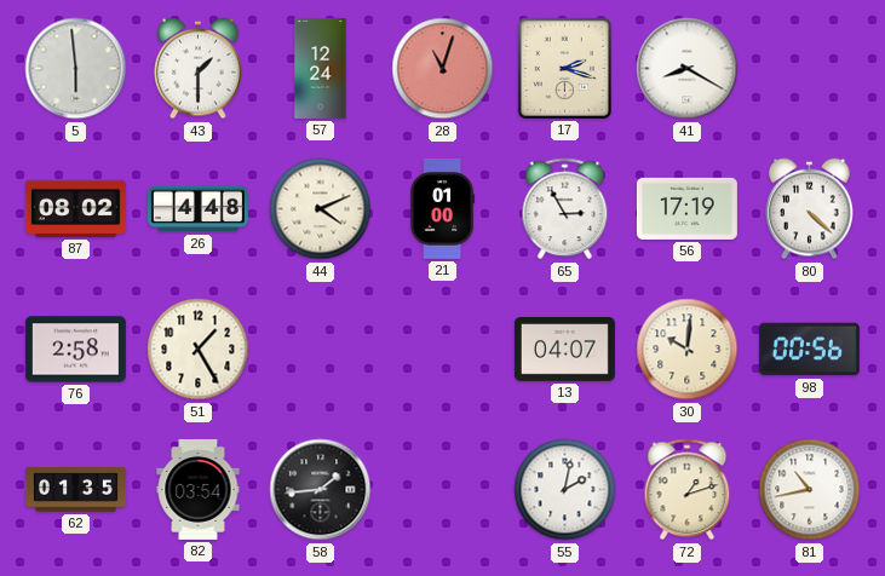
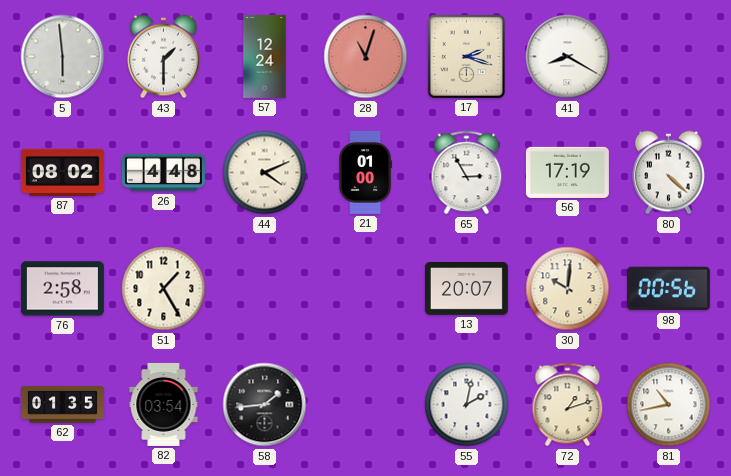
13: 04:07 -> 20:07
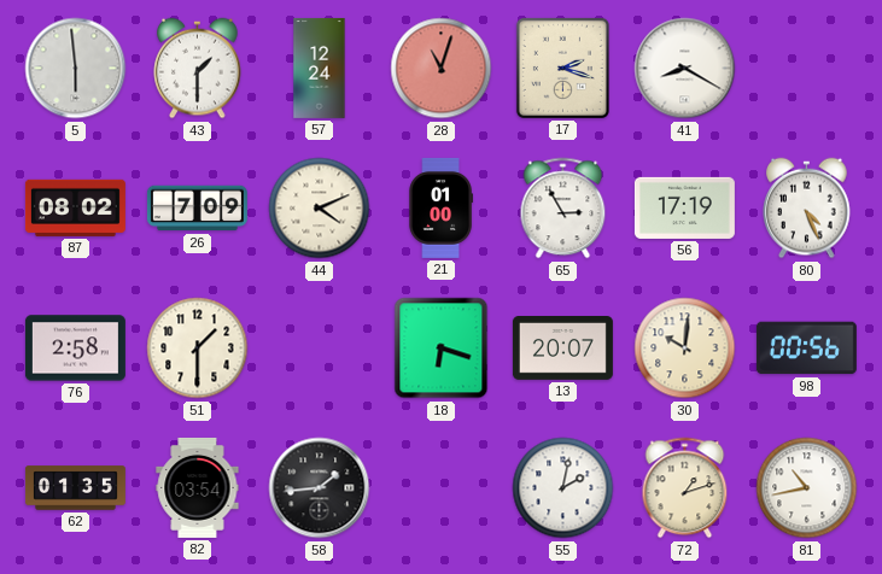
26: 4:48 -> 7:09
80: 4:22 -> 4:26
51: 1:25 -> 1:30
18: none -> 6:18
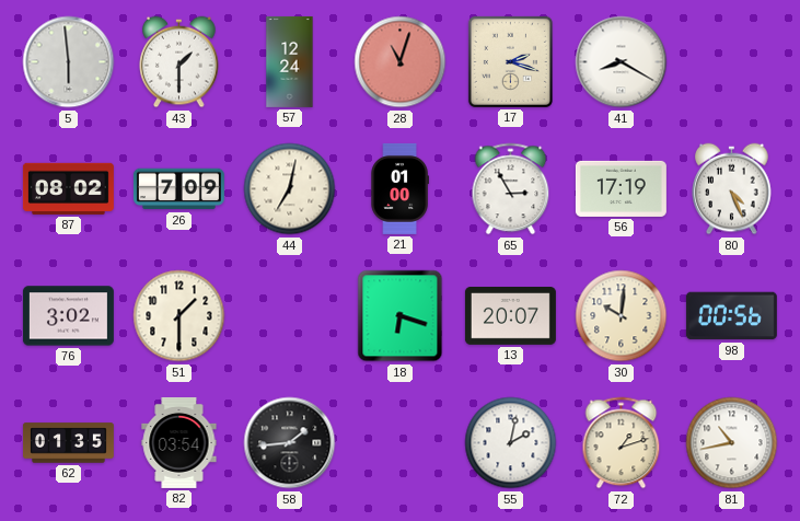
44: 4:11 -> 7:02
76: 2:58 -> 3:02
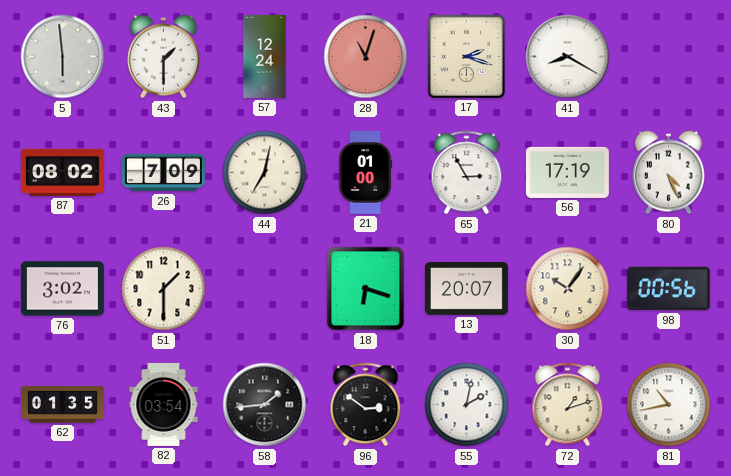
30: 10:01 -> 10:06
96: none -> 2:51
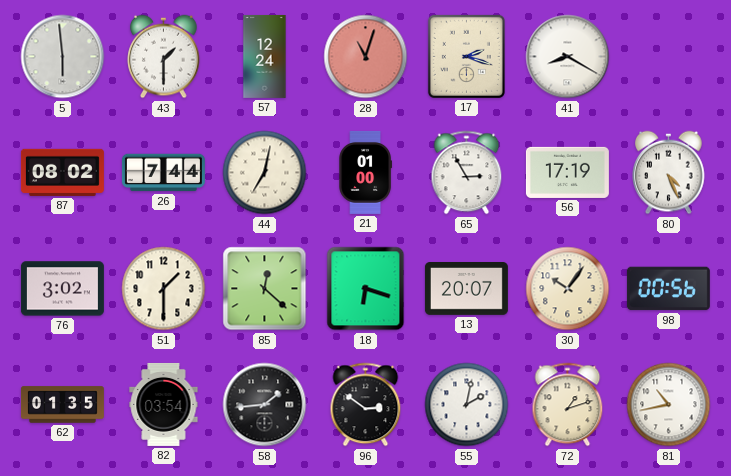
26: 7:09 -> 7:44
85: none -> 12:22
